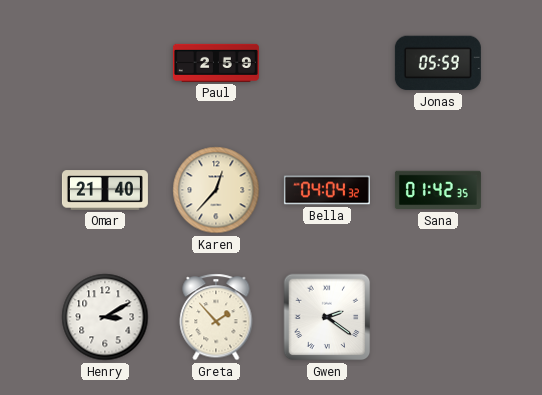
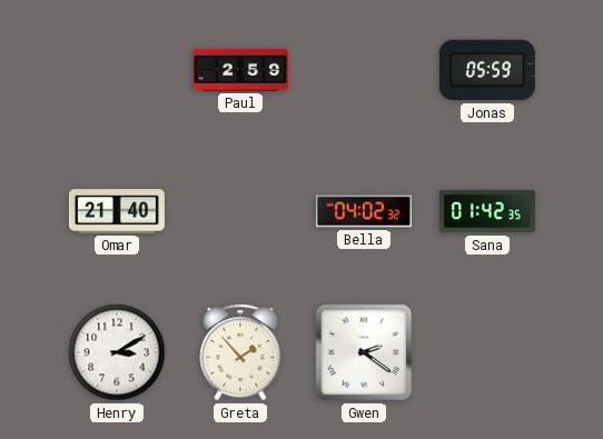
Karen: 12:37 -> none
Bella: 04:04 -> 04:02
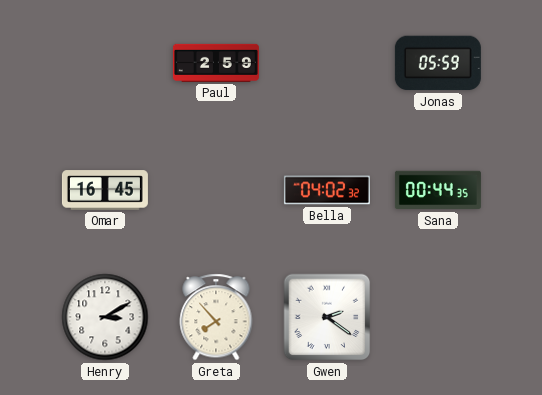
Omar: 21:40 -> 16:45
Sana: 01:42 -> 00:44
Greta: 1:53 -> 7:53
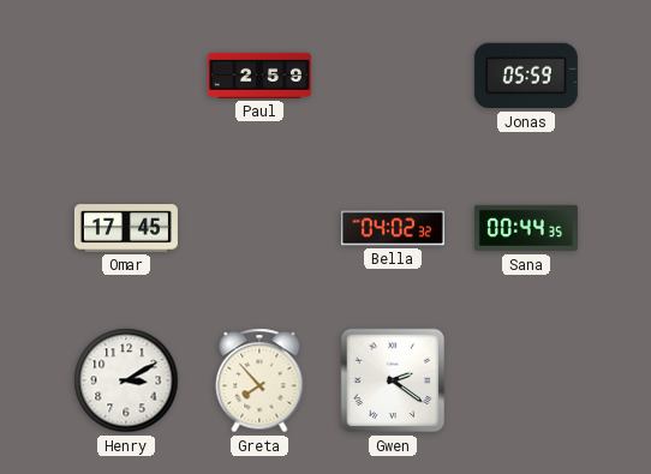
Omar: 16:45 -> 17:45
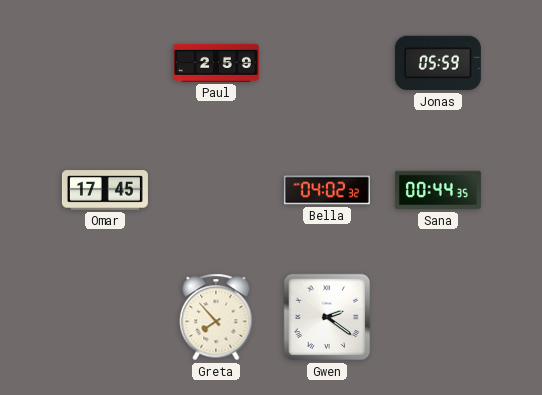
Henry: 3:10 -> none
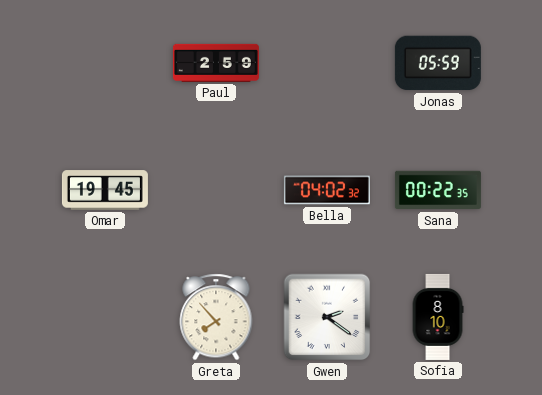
Omar: 17:45 -> 19:45
Sana: 00:44 -> 00:22
Sofia: none -> 8:10
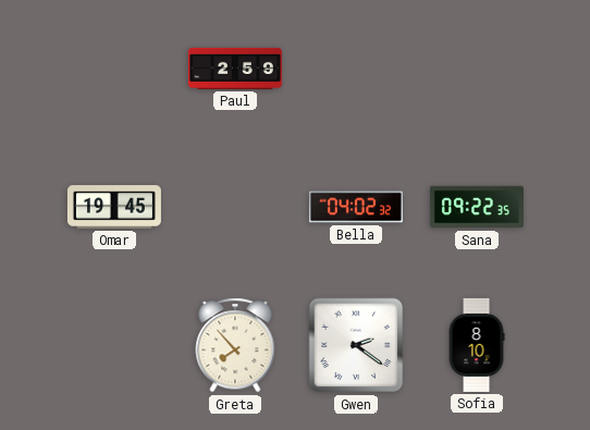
Jonas: 05:59 -> none
Sana: 00:22 -> 09:22
